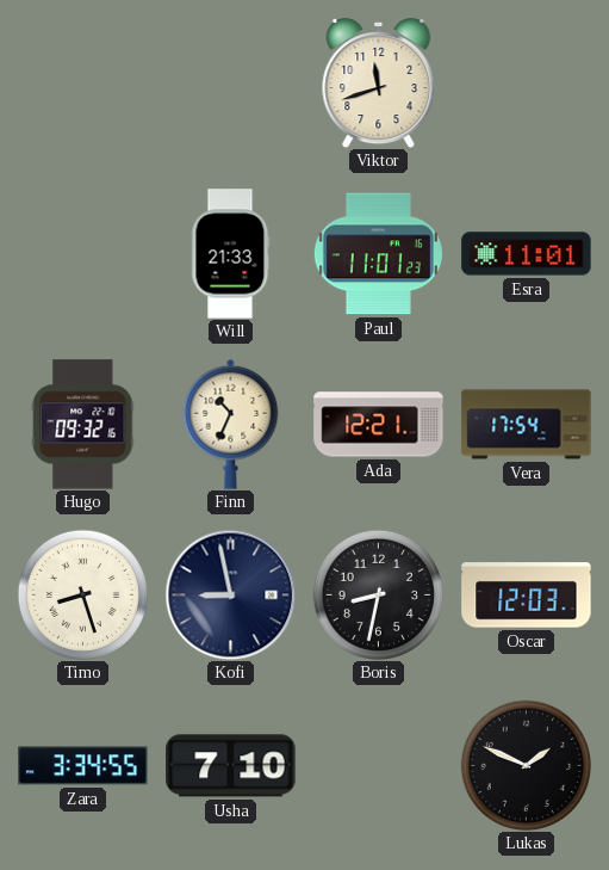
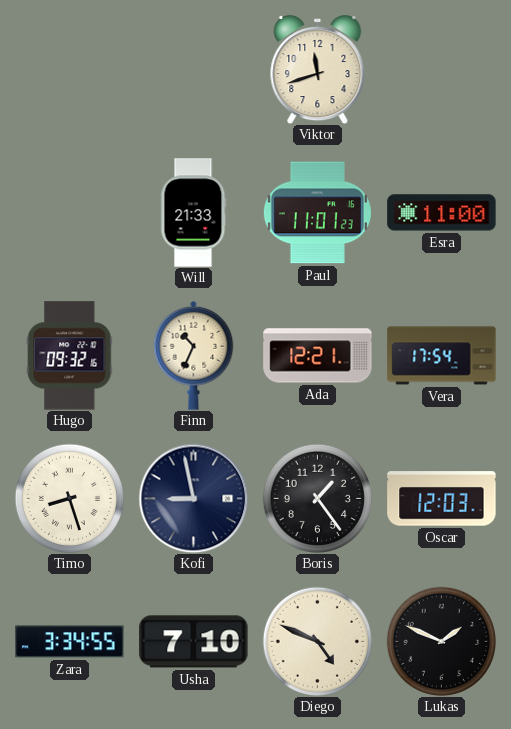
Esra: 11:01 -> 11:00
Boris: 8:32 -> 1:24
Diego: none -> 4:49
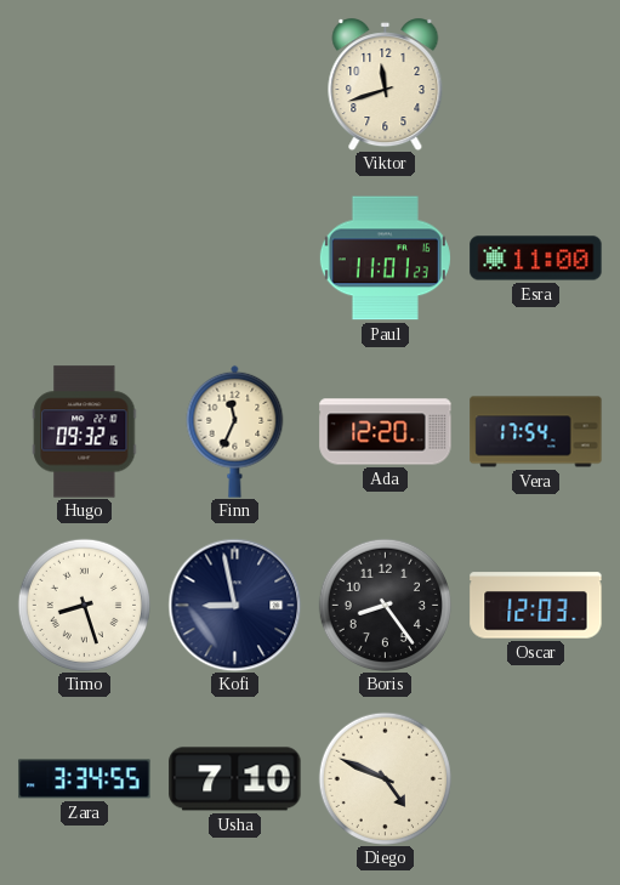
Will: 21:33 -> none
Finn: 10:34 -> 11:34
Ada: 12:21 -> 12:20
Boris: 1:24 -> 8:24
Lukas: 1:49 -> none
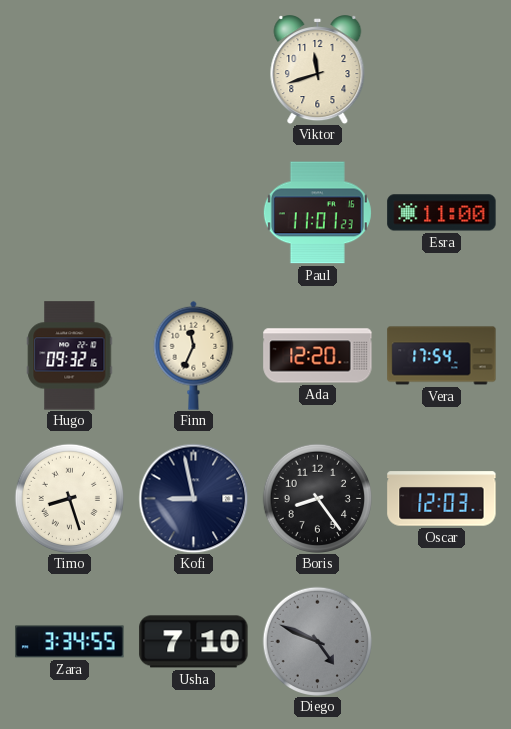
Diego dial: cream -> grey
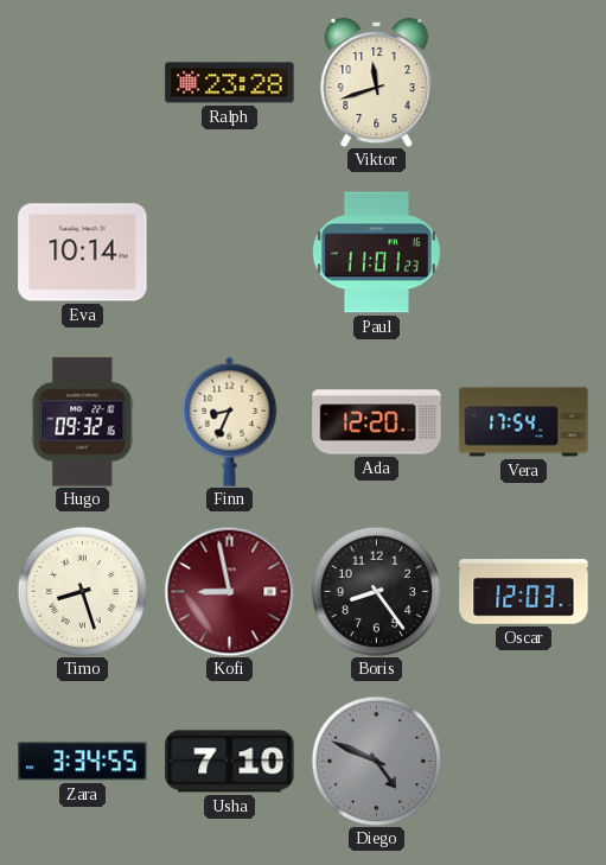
Ralph: none -> 23:28
Eva: none -> 10:14
Esra: 11:00 -> none
Finn: 11:34 -> 8:34
Kofi dial: navy -> burgundy
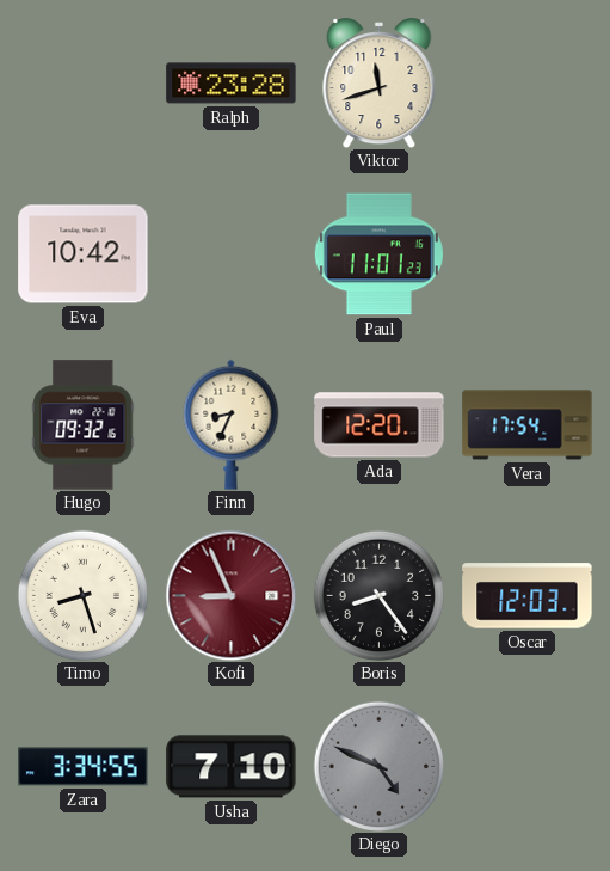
Eva: 10:14 -> 10:42
Kofi: 8:58 -> 8:56
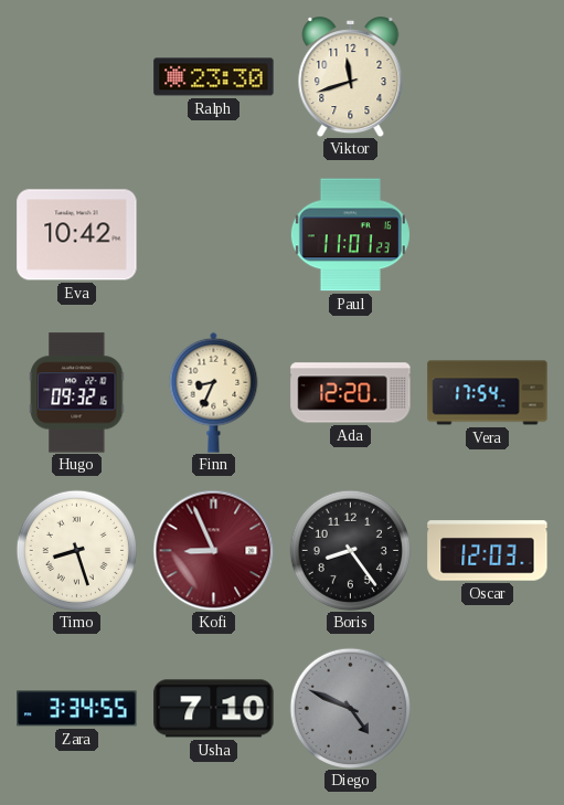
Ralph: 23:28 -> 23:30
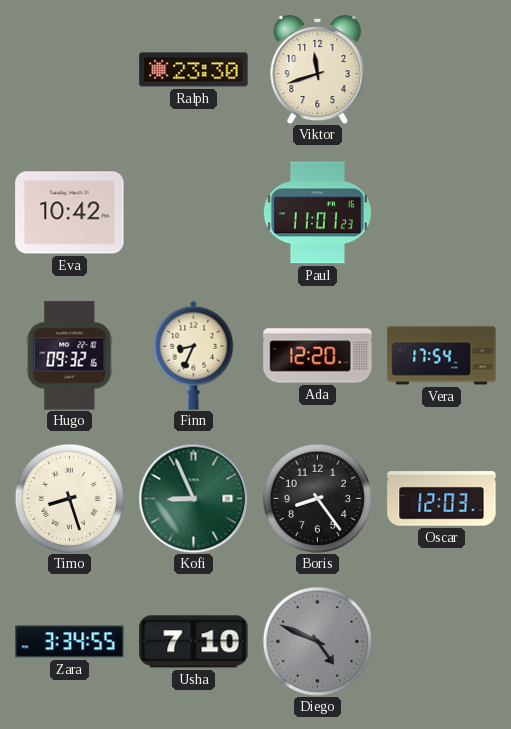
Kofi dial: burgundy -> green
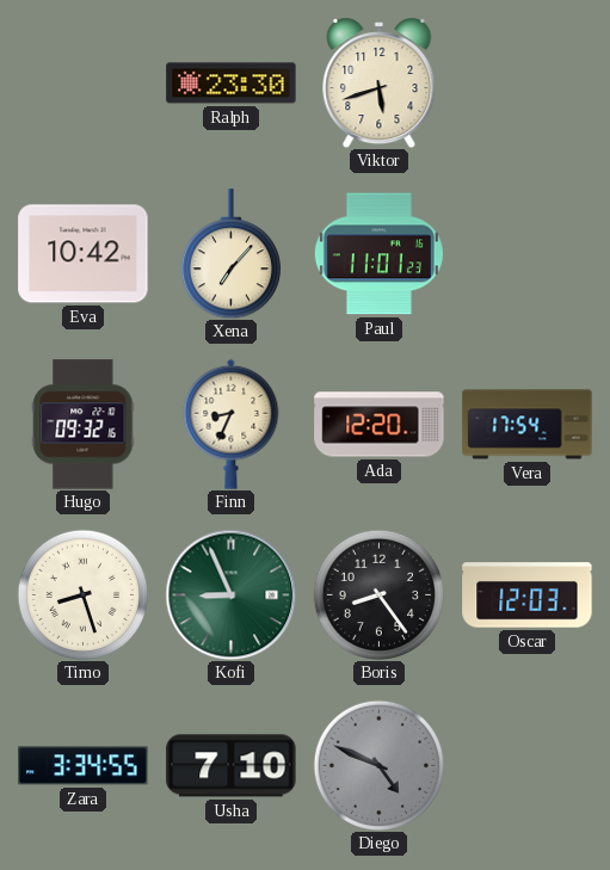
Viktor: 11:42 -> 5:42
Xena: none -> 7:07
